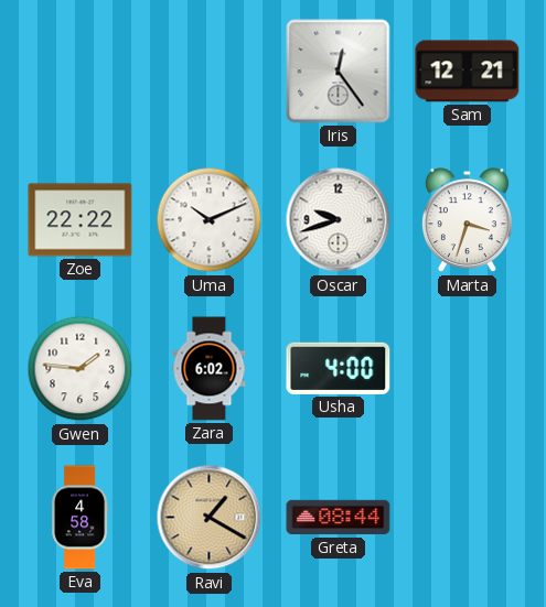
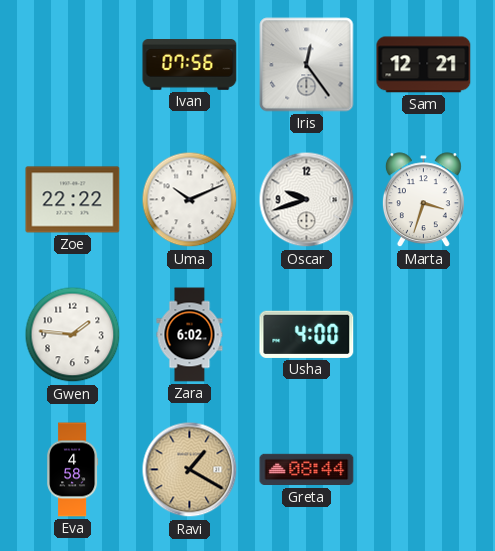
Ivan: none -> 07:56
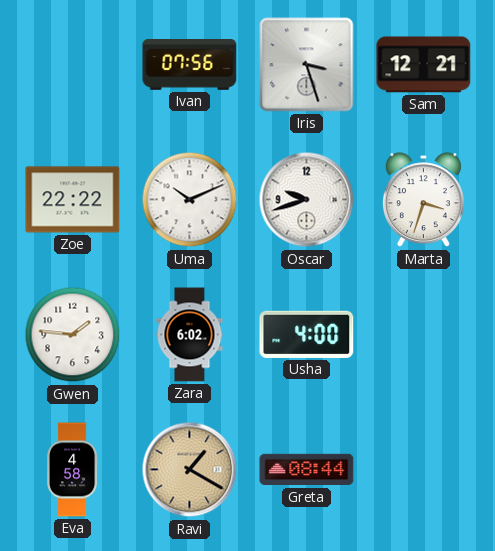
Iris: 12:24 -> 3:27
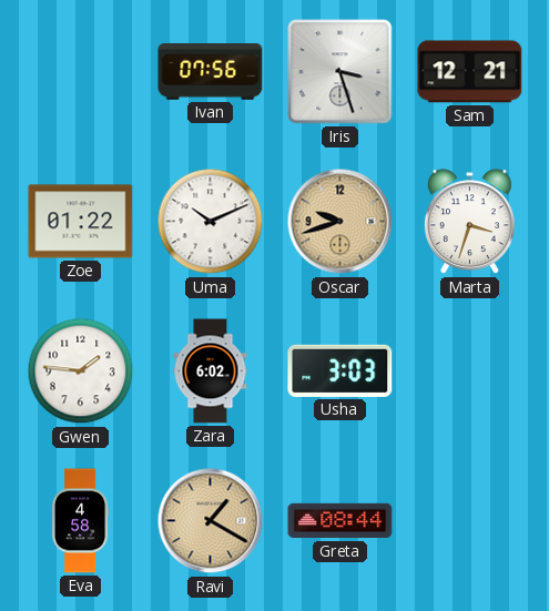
Zoe: 22:22 -> 01:22
Oscar dial: white -> champagne
Usha: 4:00 -> 3:03
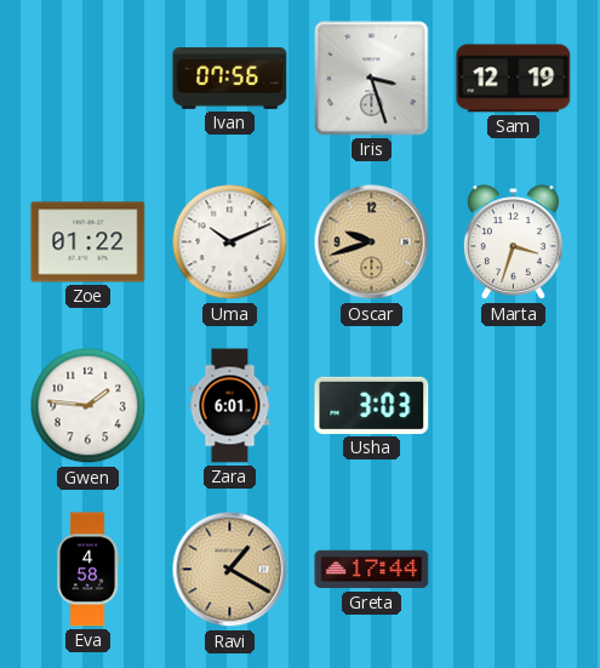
Sam: 12:21 -> 12:19
Zara: 6:02 -> 6:01
Greta: 08:44 -> 17:44
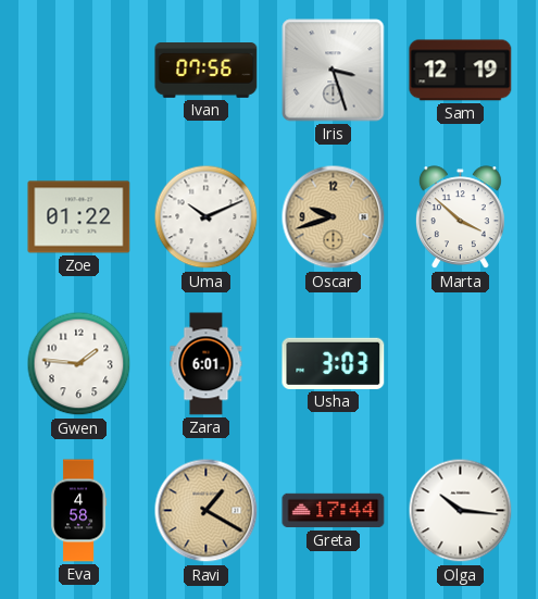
Marta: 3:33 -> 3:52
Olga: none -> 10:16
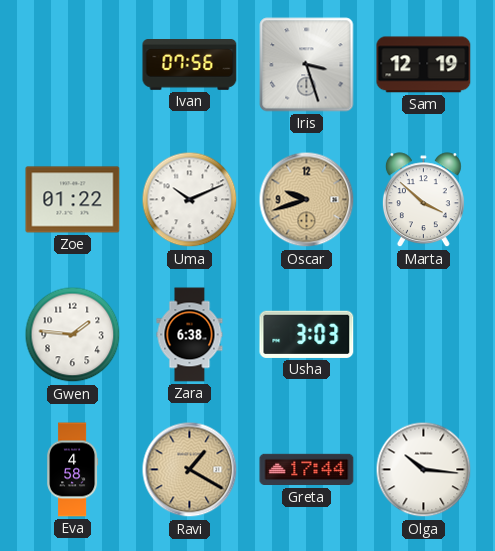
Zara: 6:01 -> 6:38
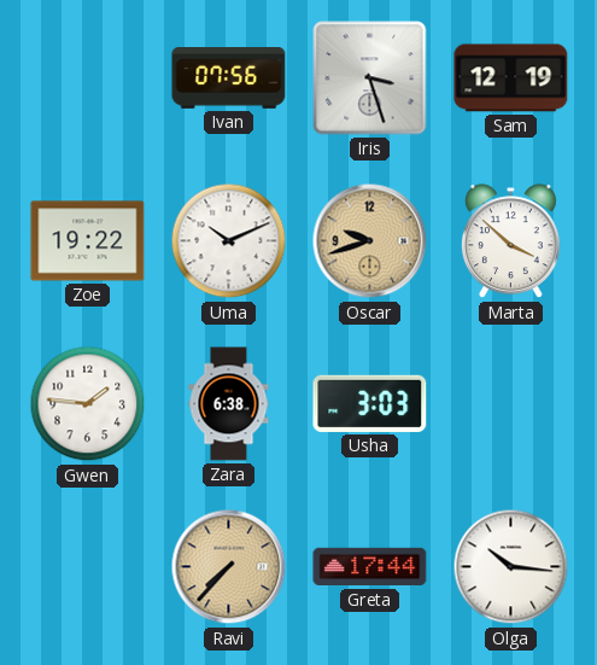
Zoe: 01:22 -> 19:22
Eva: 4:58 -> none
Ravi: 1:20 -> 7:37
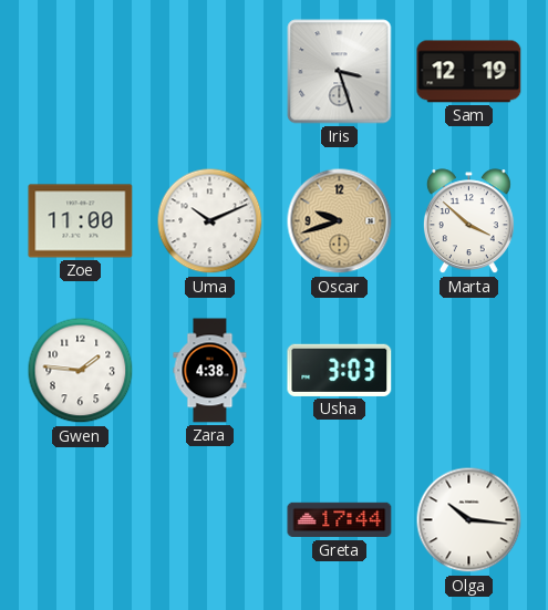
Ivan: 07:56 -> none
Zoe: 19:22 -> 11:00
Zara: 6:38 -> 4:38
Ravi: 7:37 -> none
